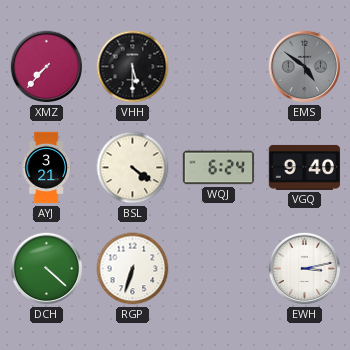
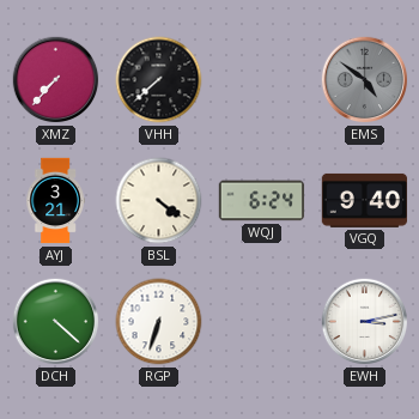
VHH: 5:30 -> 7:38
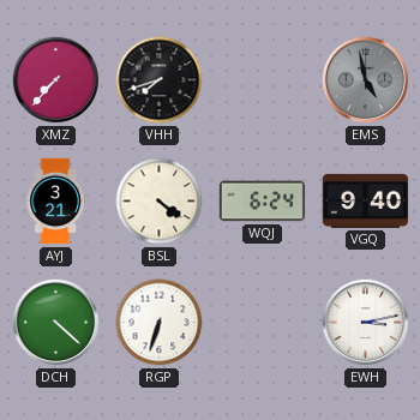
VHH: 7:38 -> 7:42
EMS: 4:51 -> 4:58
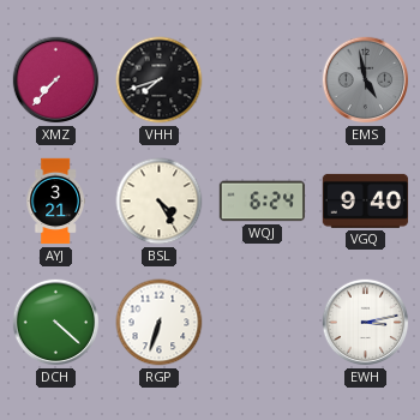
BSL: 4:21 -> 4:25
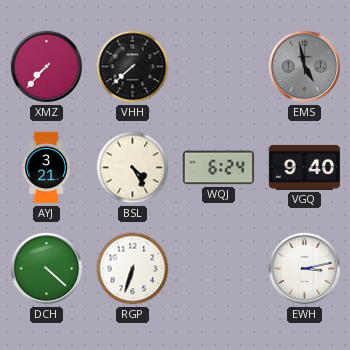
VHH: 7:42 -> 7:38
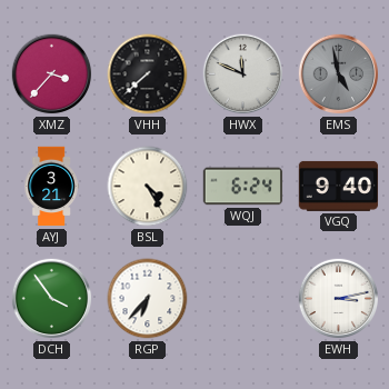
XMZ: 7:37 -> 3:37
HWX: none -> 11:49
DCH: 4:22 -> 3:54
RGP: 6:33 -> 6:37
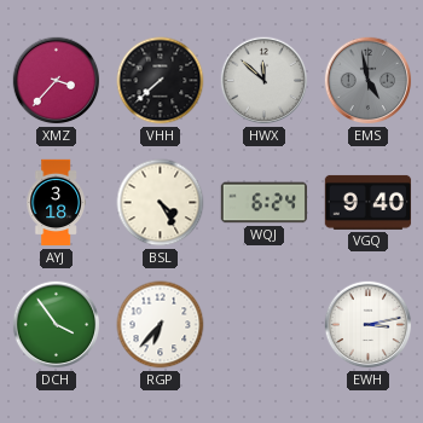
HWX: 11:49 -> 11:52
AYJ: 3:21 -> 3:18
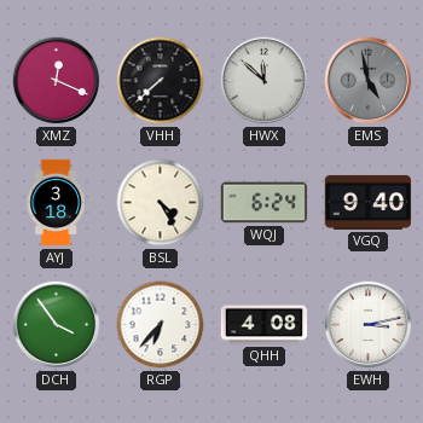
XMZ: 3:37 -> 12:19
QHH: none -> 4:08
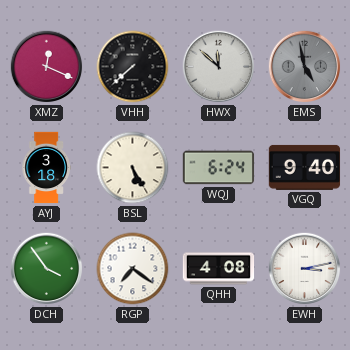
BSL: 4:25 -> 5:25
RGP: 6:37 -> 7:21
